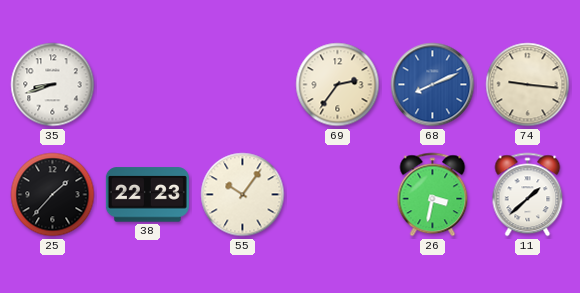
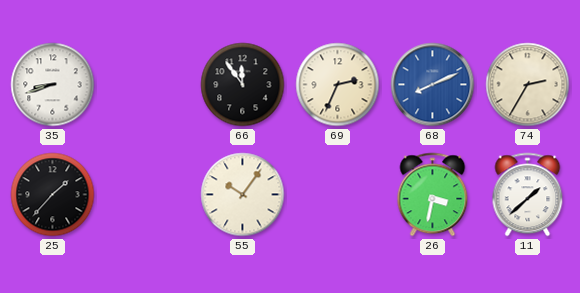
66: none -> 11:54
69: 2:36 -> 2:34
74: 9:16 -> 2:35
38: 22:23 -> none
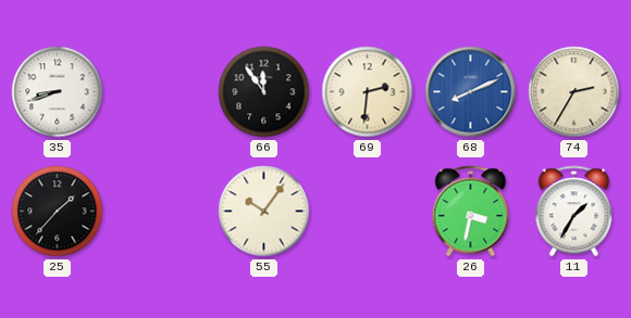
69: 2:34 -> 2:31
11: 1:38 -> 1:35
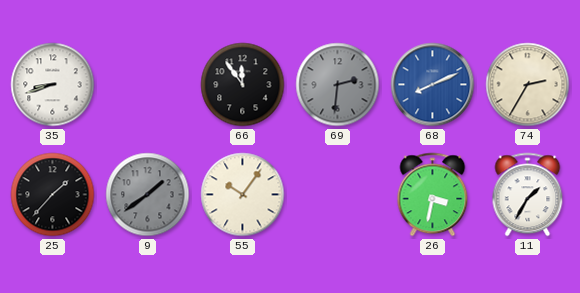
69 dial: cream -> grey
9: none -> 1:39
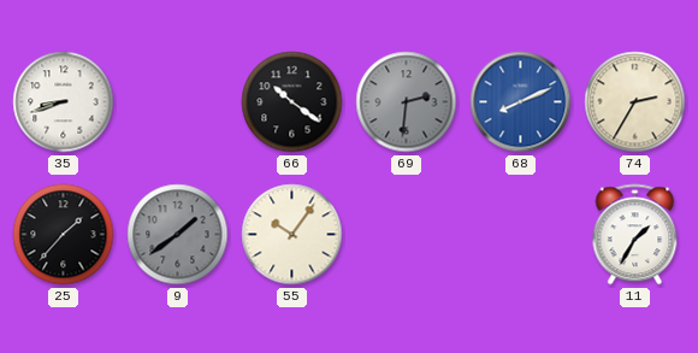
66: 11:54 -> 10:21
26: 3:32 -> none
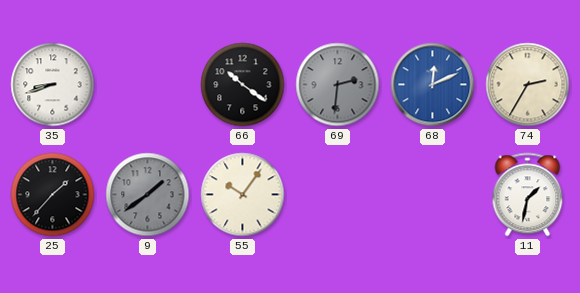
68: 8:11 -> 12:11
11: 1:35 -> 1:32
